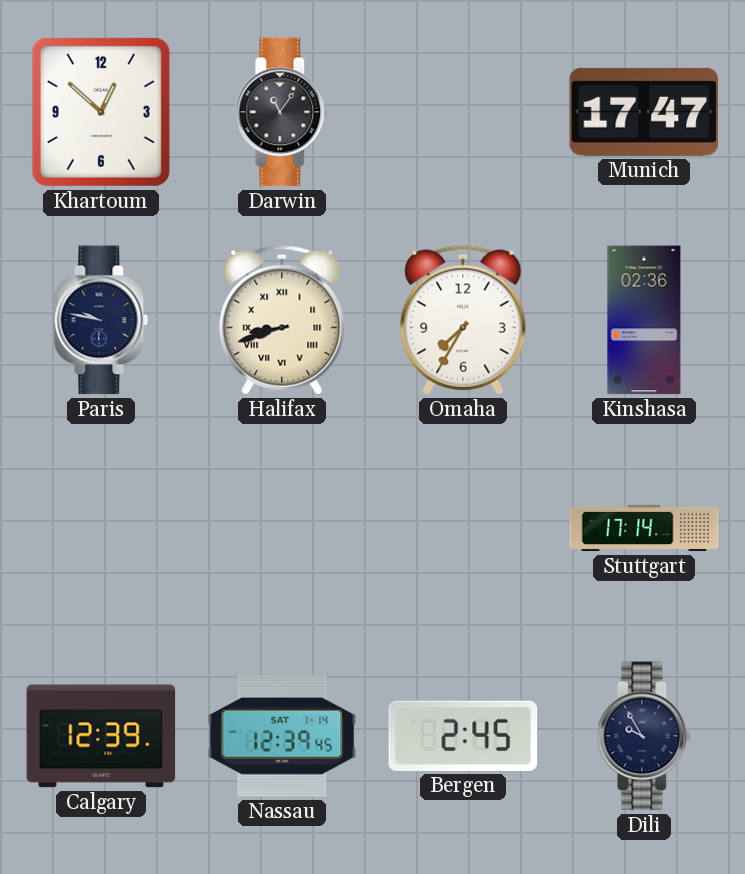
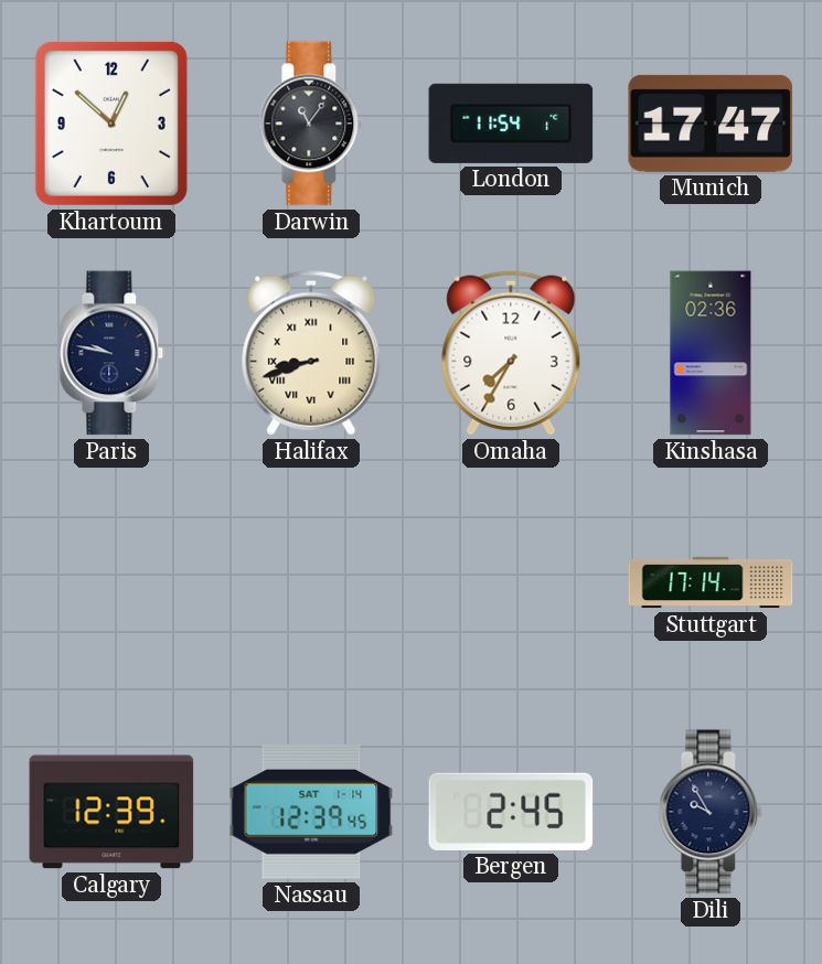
London: none -> 11:54
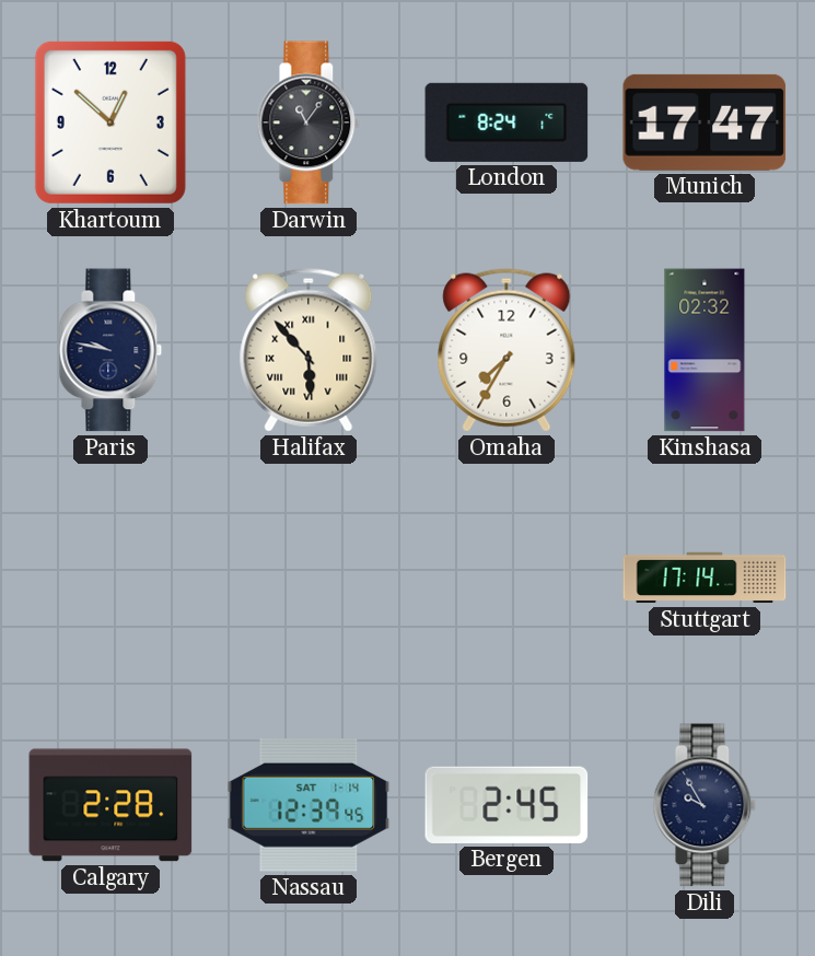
London: 11:54 -> 8:24
Halifax: 8:42 -> 5:53
Kinshasa: 02:36 -> 02:32
Calgary: 12:39 -> 2:28
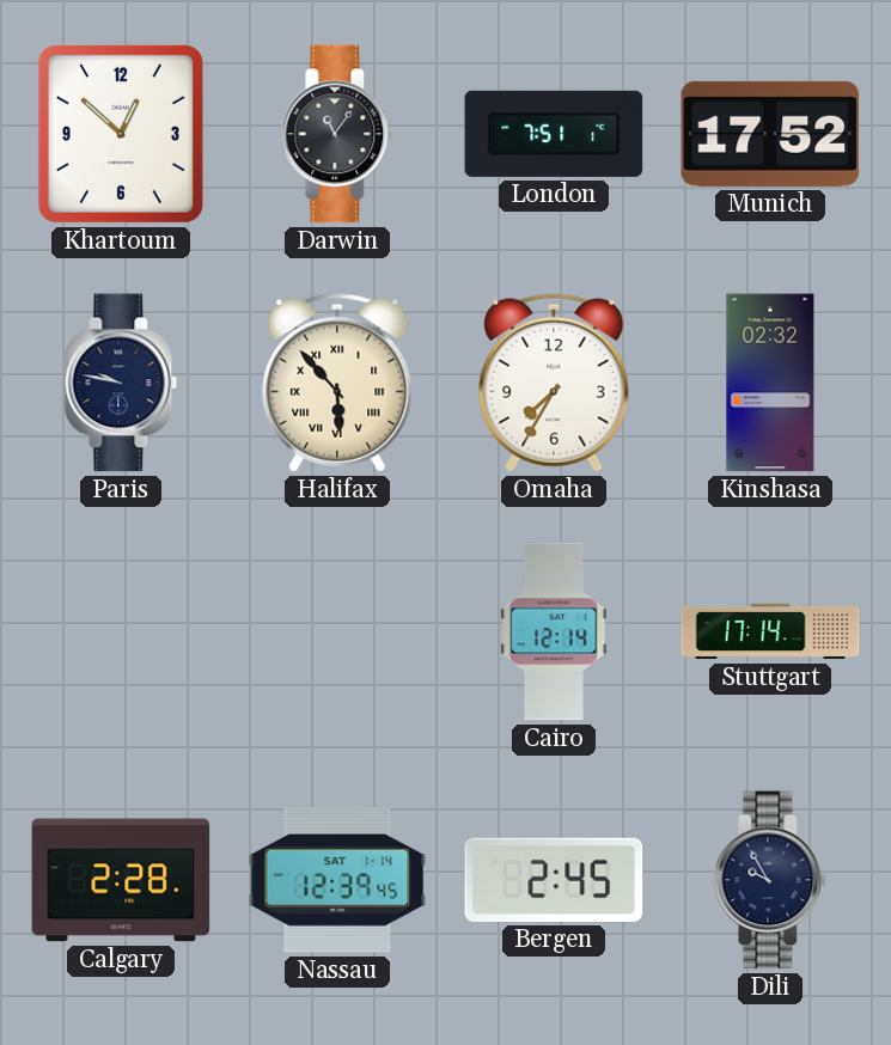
London: 8:24 -> 7:51
Munich: 17:47 -> 17:52
Cairo: none -> 12:14
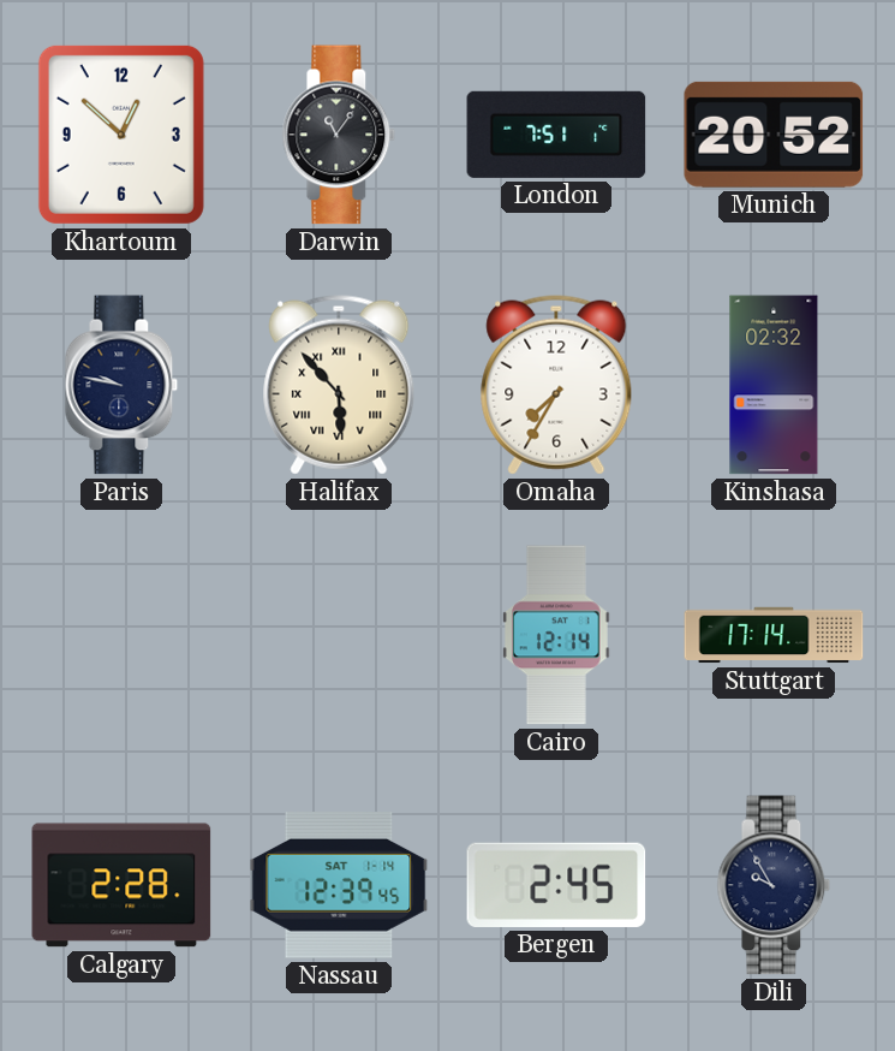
Munich: 17:52 -> 20:52
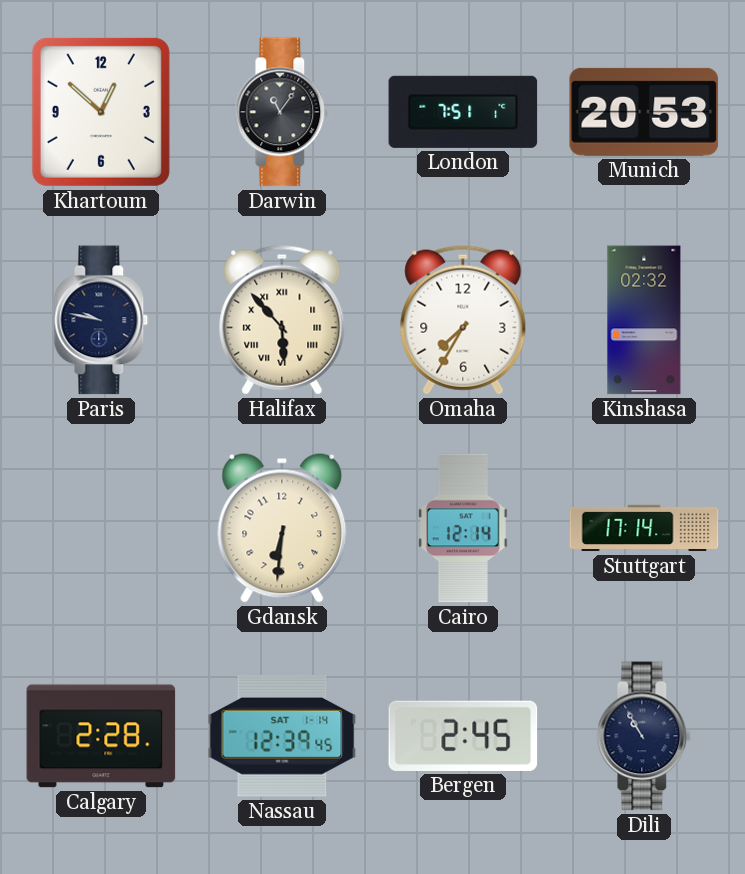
Munich: 20:52 -> 20:53
Gdansk: none -> 6:31
Dili: 9:55 -> 10:55
